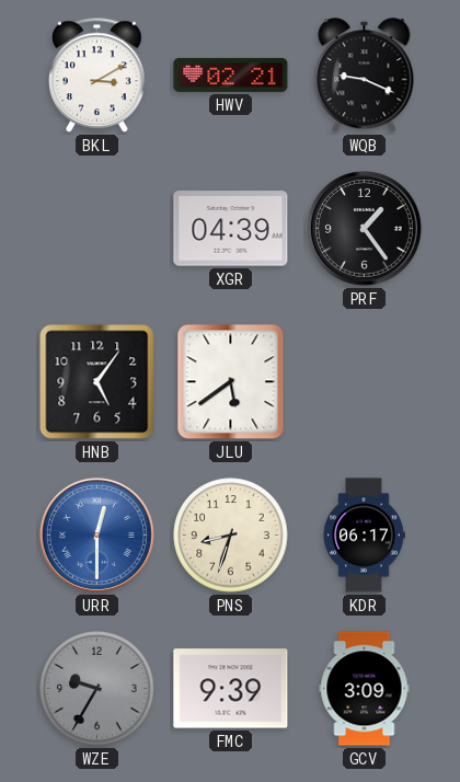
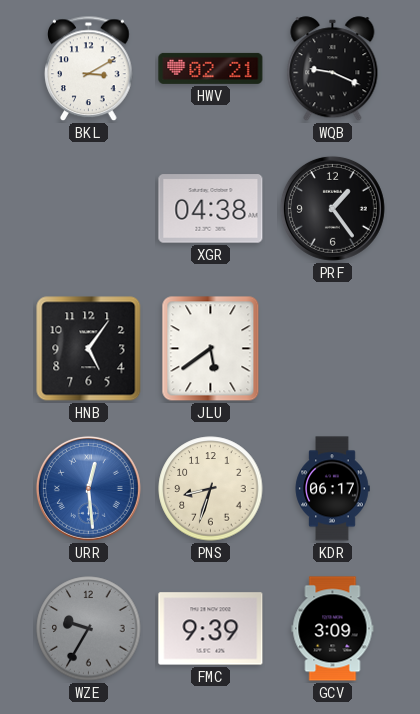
XGR: 04:39 -> 04:38
URR: 12:30 -> 12:29
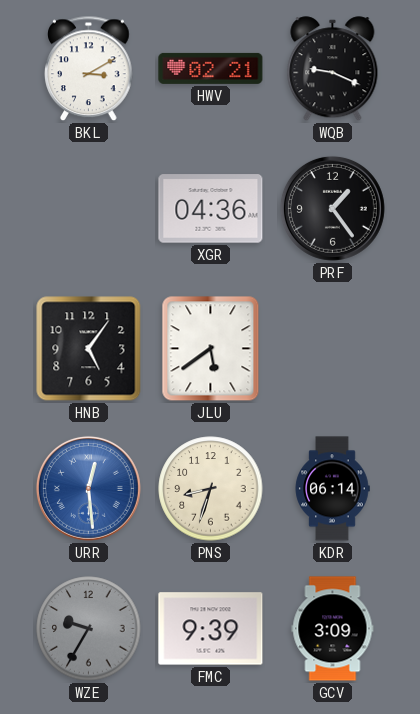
XGR: 04:38 -> 04:36
KDR: 06:17 -> 06:14
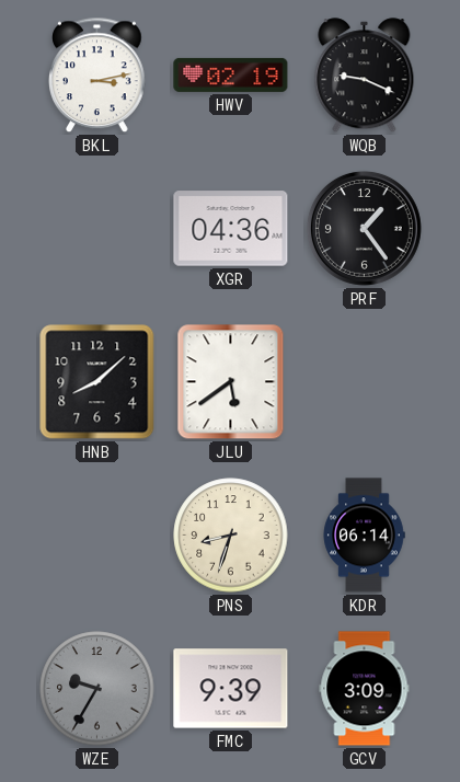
BKL: 3:10 -> 3:13
HWV: 02:21 -> 02:19
HNB: 5:06 -> 8:08
URR: 12:29 -> none
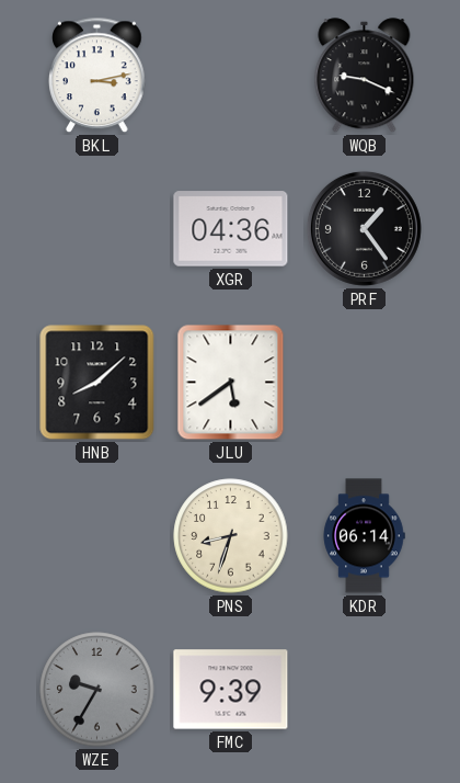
HWV: 02:19 -> none
GCV: 3:09 -> none
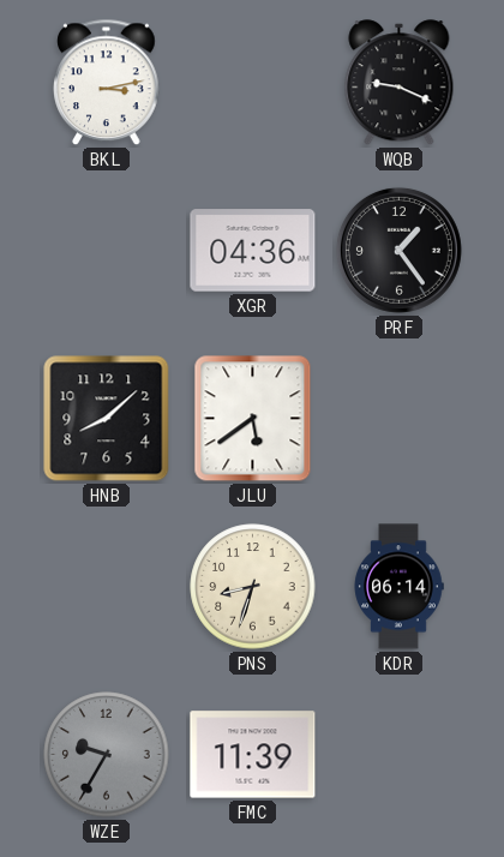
FMC: 9:39 -> 11:39
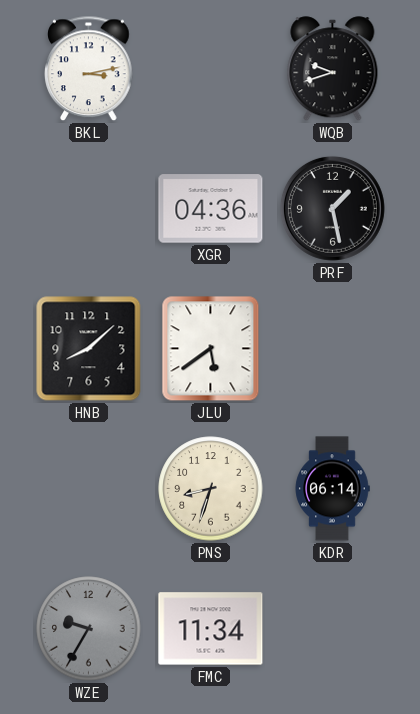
WQB: 9:19 -> 9:42
PRF: 1:24 -> 1:28
FMC: 11:39 -> 11:34
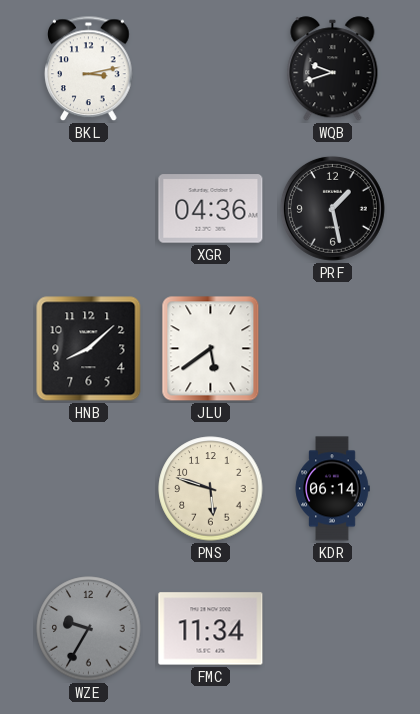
PNS: 8:33 -> 5:48
